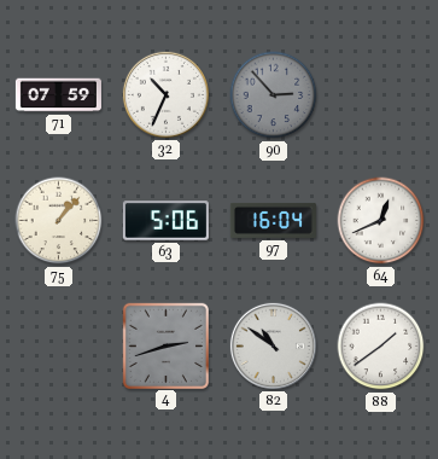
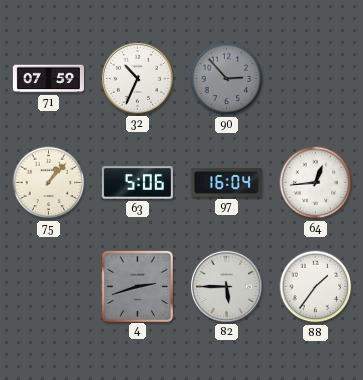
64: 12:41 -> 12:44
82: 10:51 -> 5:45
88: 1:39 -> 1:36
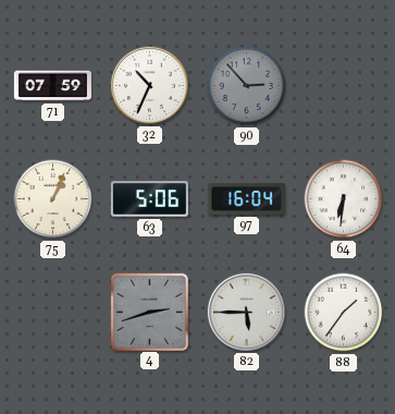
75: 1:07 -> 1:04
64: 12:44 -> 6:31
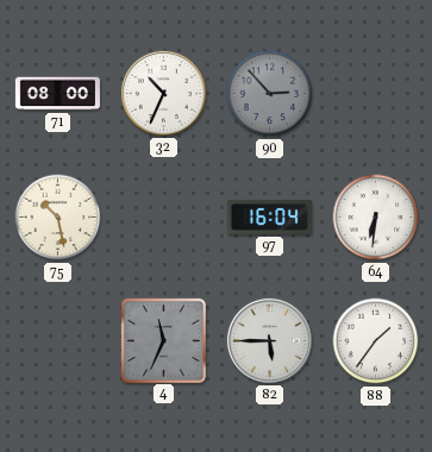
71: 07:59 -> 08:00
75: 1:04 -> 10:28
63: 5:06 -> none
4: 2:42 -> 11:34
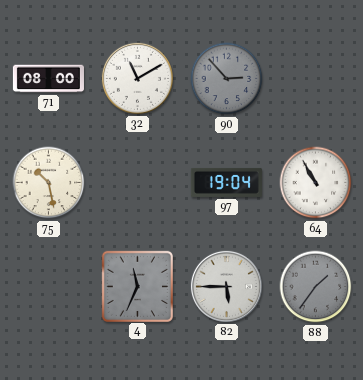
32: 10:34 -> 11:10
97: 16:04 -> 19:04
64: 6:31 -> 10:55
88 dial: white -> grey
